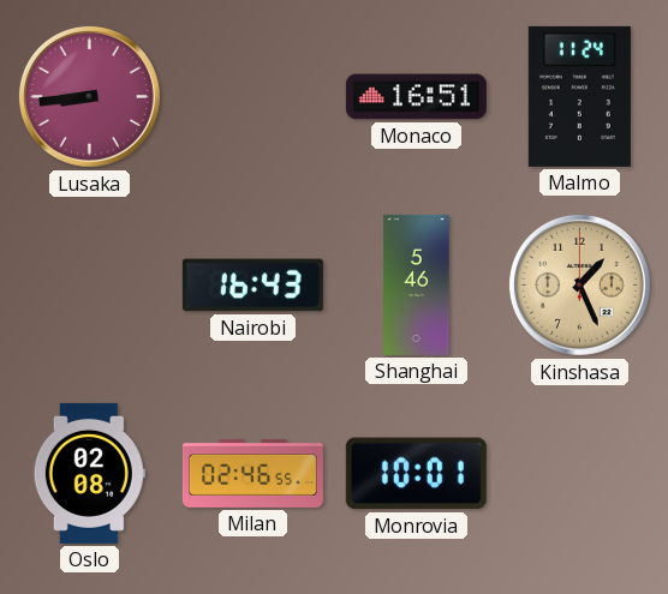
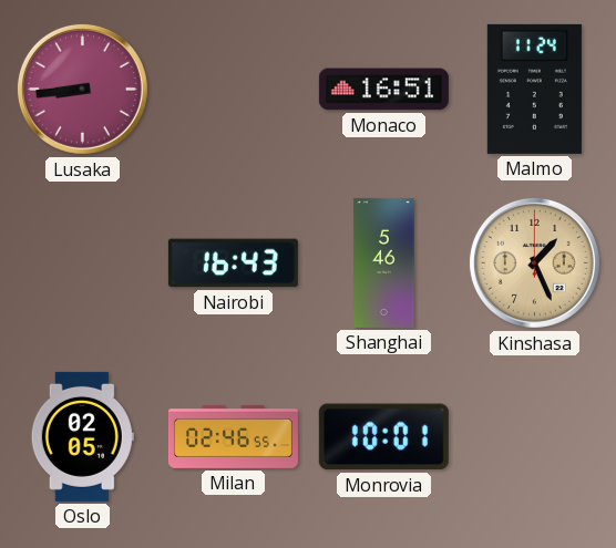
Oslo: 02:08 -> 02:05
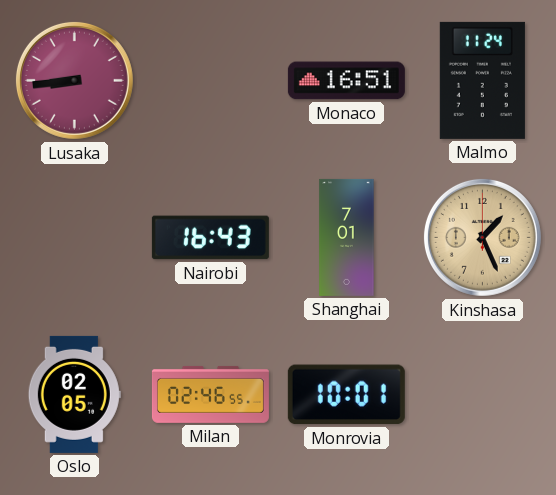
Shanghai: 5:46 -> 7:01
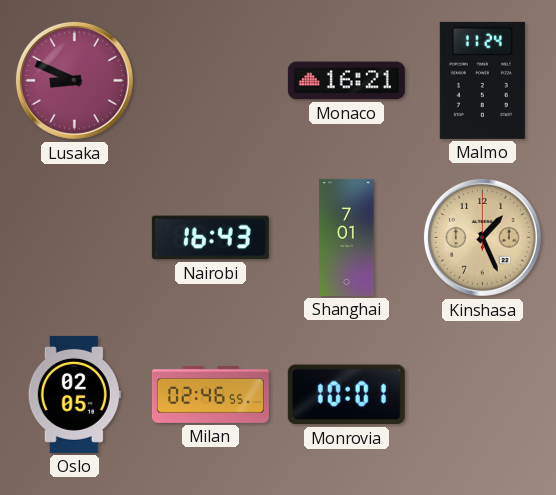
Lusaka: 8:44 -> 8:49
Monaco: 16:51 -> 16:21
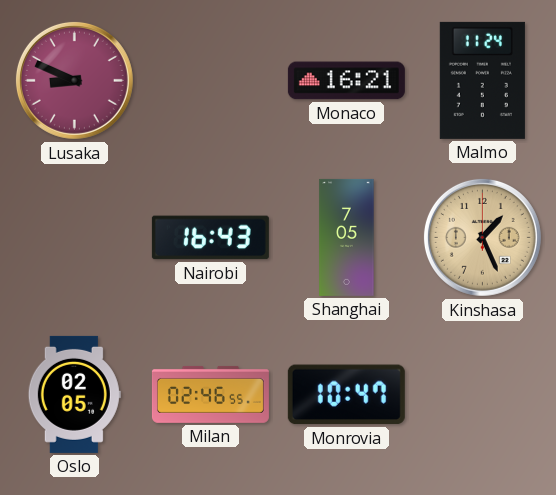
Shanghai: 7:01 -> 7:05
Monrovia: 10:01 -> 10:47
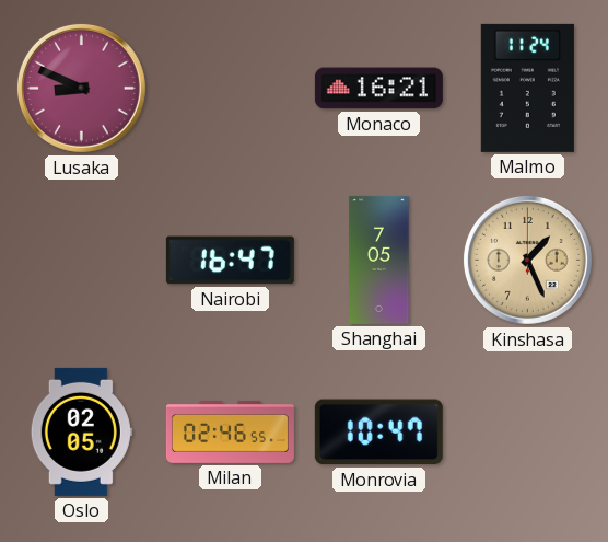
Nairobi: 16:43 -> 16:47
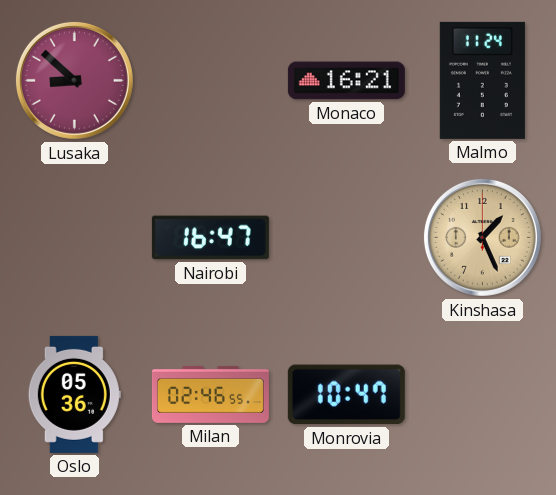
Lusaka: 8:49 -> 8:52
Shanghai: 7:05 -> none
Oslo: 02:05 -> 05:36
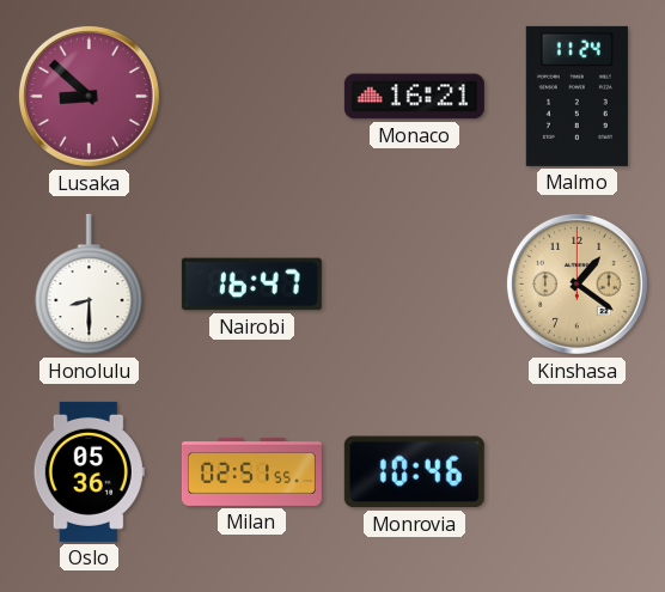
Honolulu: none -> 8:30
Kinshasa: 1:26 -> 1:21
Milan: 02:46 -> 02:51
Monrovia: 10:47 -> 10:46
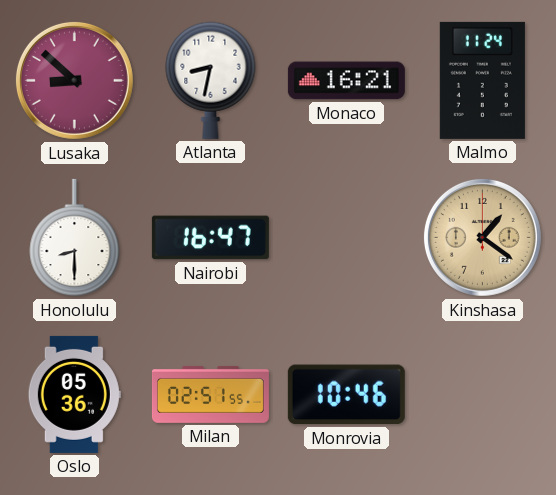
Atlanta: none -> 8:32
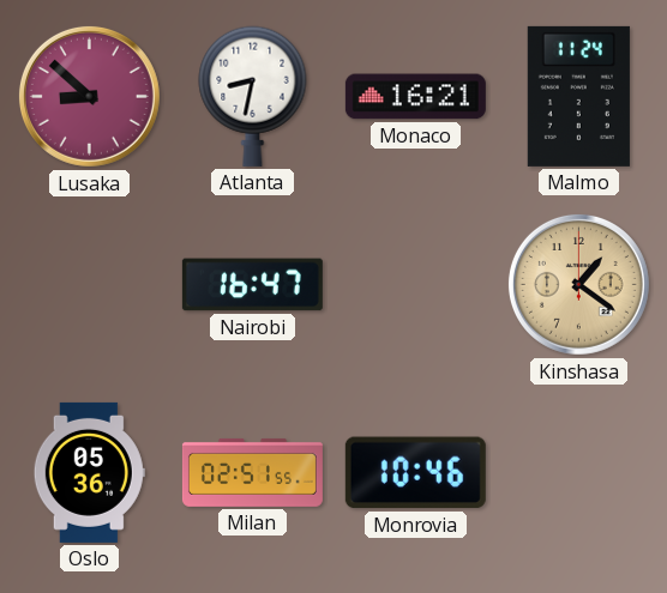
Honolulu: 8:30 -> none
